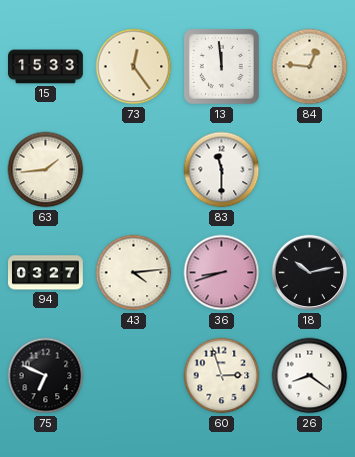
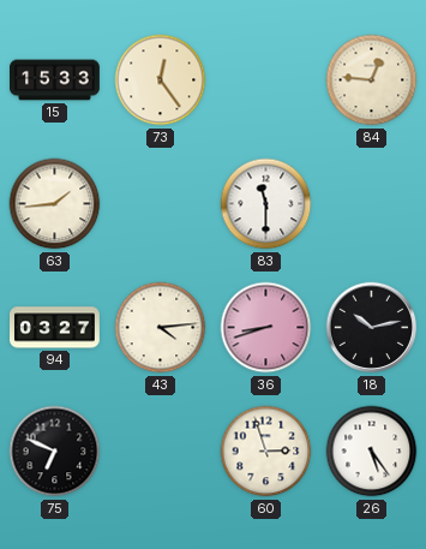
13: 11:59 -> none
26: 8:21 -> 5:24
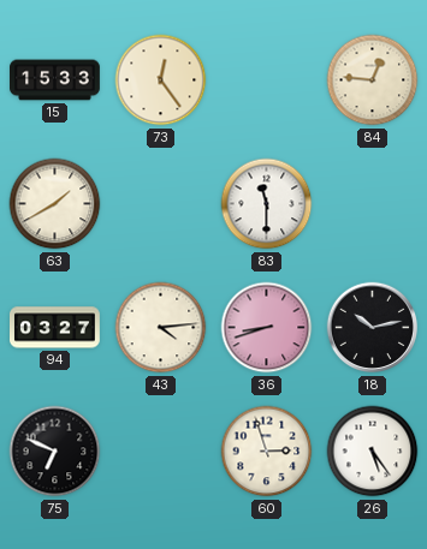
63: 1:44 -> 1:40
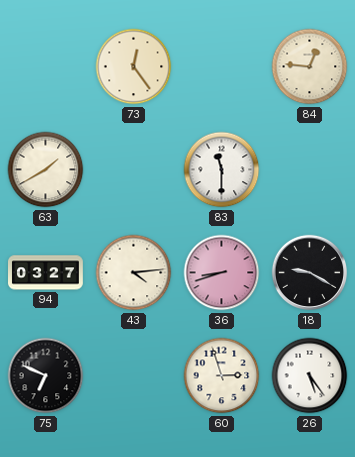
15: 15:33 -> none
18: 10:13 -> 9:20
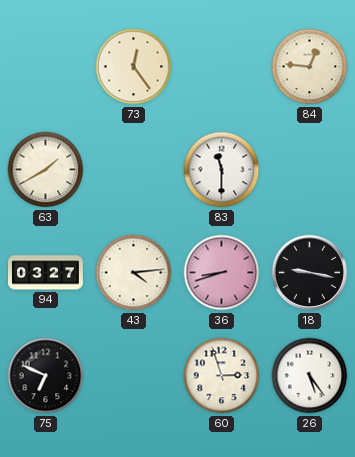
18: 9:20 -> 9:17
